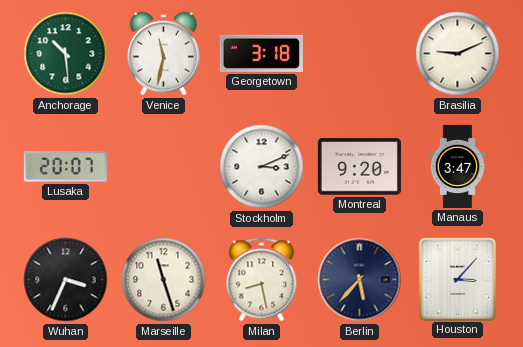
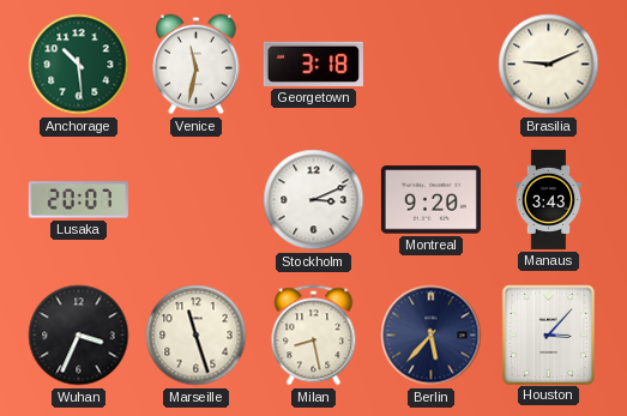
Manaus: 3:47 -> 3:43
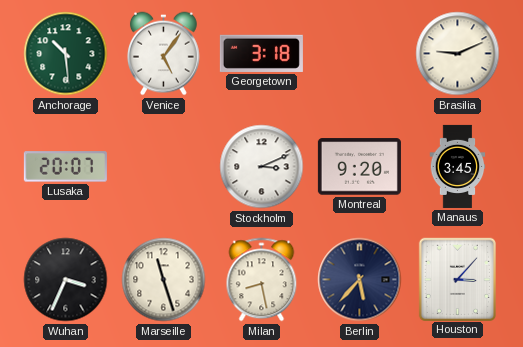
Venice: 11:32 -> 5:06
Manaus: 3:43 -> 3:45
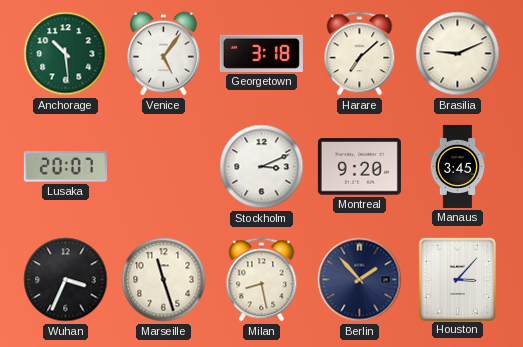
Harare: none -> 7:08
Berlin: 5:37 -> 1:53
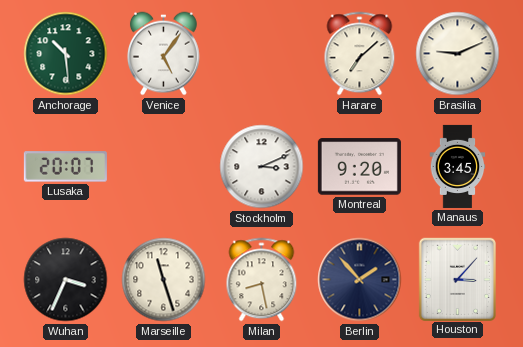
Georgetown: 3:18 -> none
